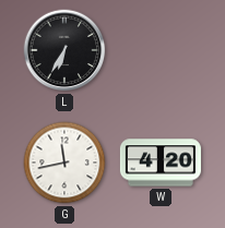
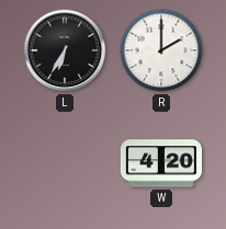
R: none -> 2:00
G: 11:43 -> none
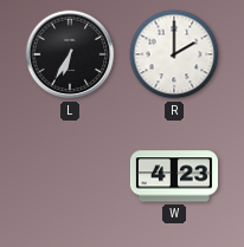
W: 4:20 -> 4:23
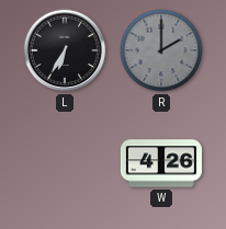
R dial: white -> grey
W: 4:23 -> 4:26
